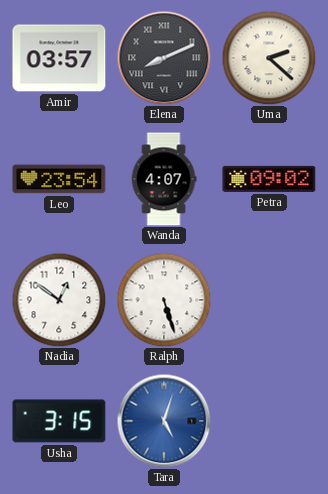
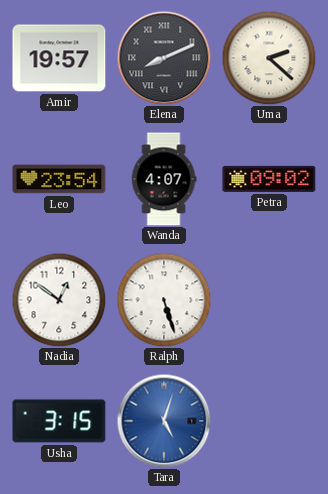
Amir: 03:57 -> 19:57
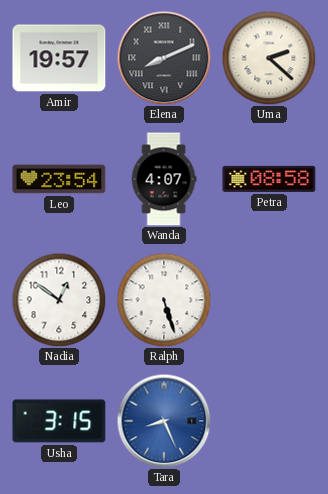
Petra: 09:02 -> 08:58
Tara: 5:03 -> 8:26
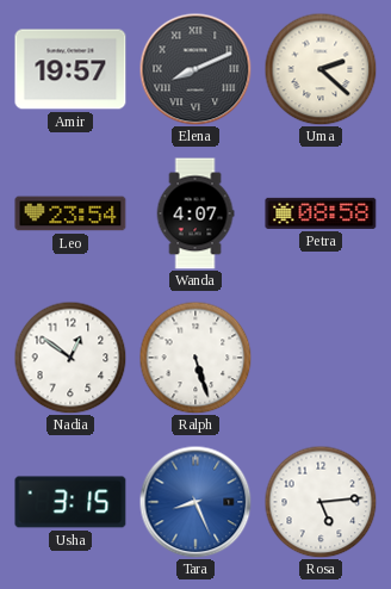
Rosa: none -> 5:14
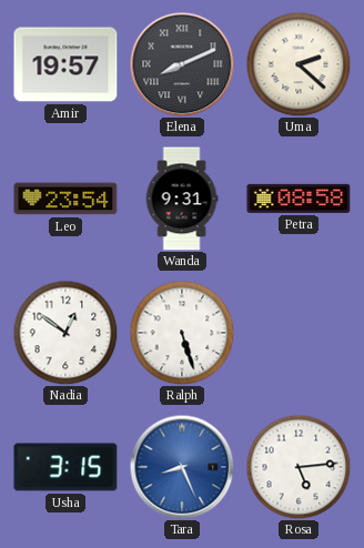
Wanda: 4:07 -> 9:31
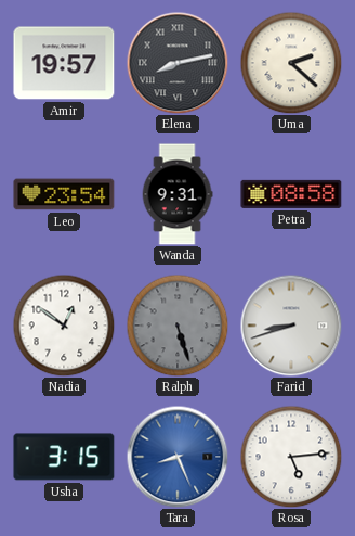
Elena: 8:11 -> 8:13
Ralph dial: white -> grey
Farid: none -> 8:42
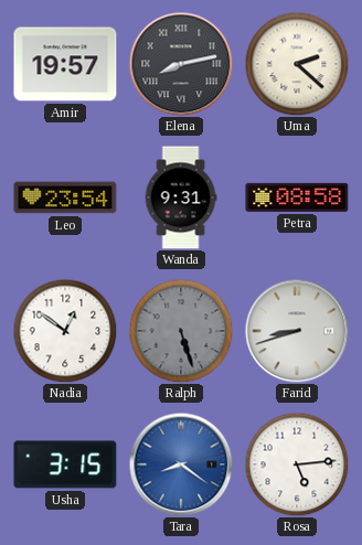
Tara: 8:26 -> 8:21
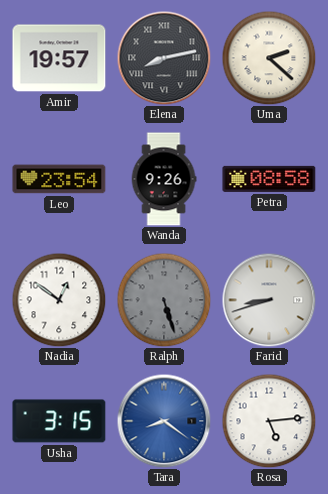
Wanda: 9:31 -> 9:26
